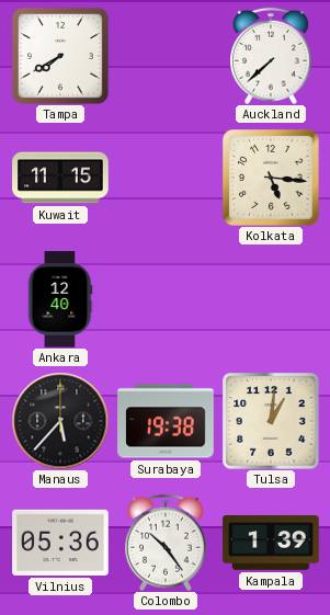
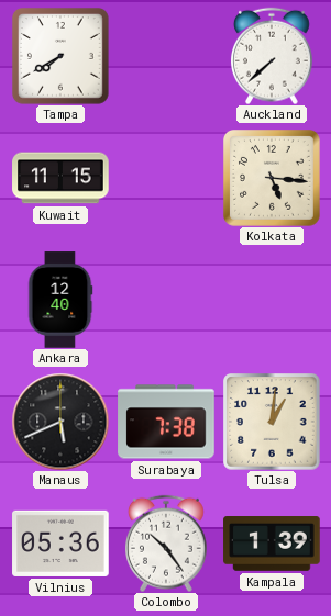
Manaus: 5:37 -> 5:41
Surabaya: 19:38 -> 7:38
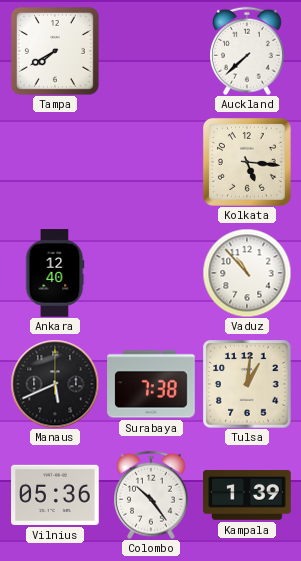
Kuwait: 11:15 -> none
Vaduz: none -> 10:53
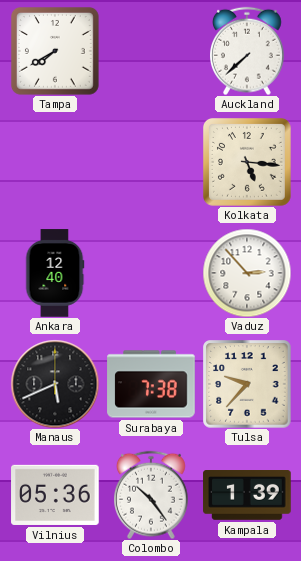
Vaduz: 10:53 -> 2:53
Tulsa: 1:01 -> 9:37
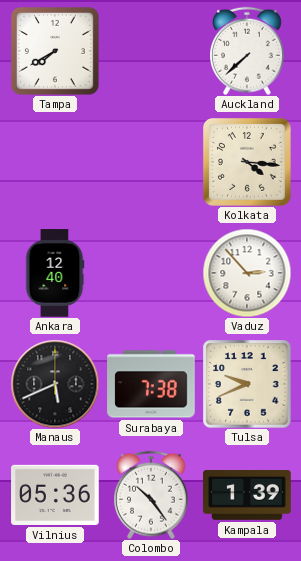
Kolkata: 5:16 -> 4:16
Tulsa: 9:37 -> 9:41
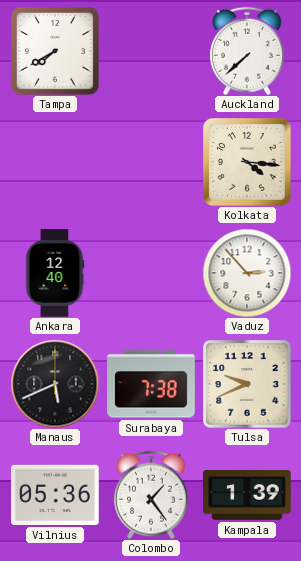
Colombo: 10:24 -> 1:24
